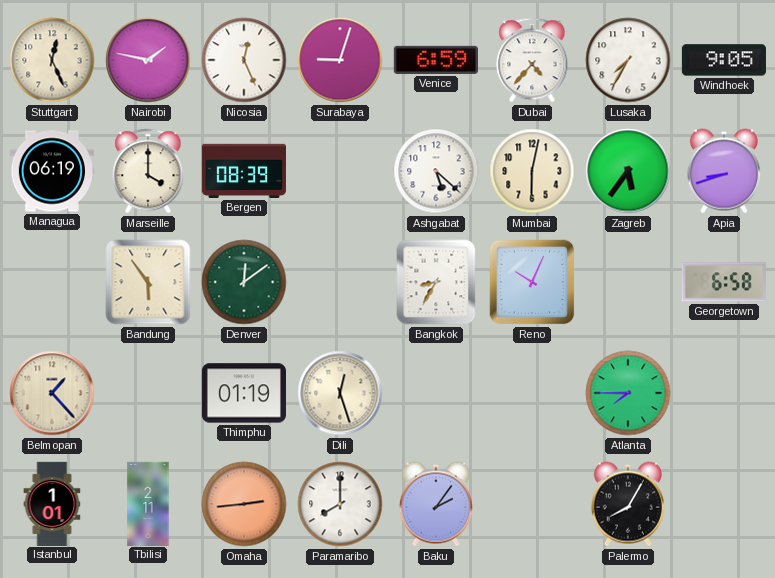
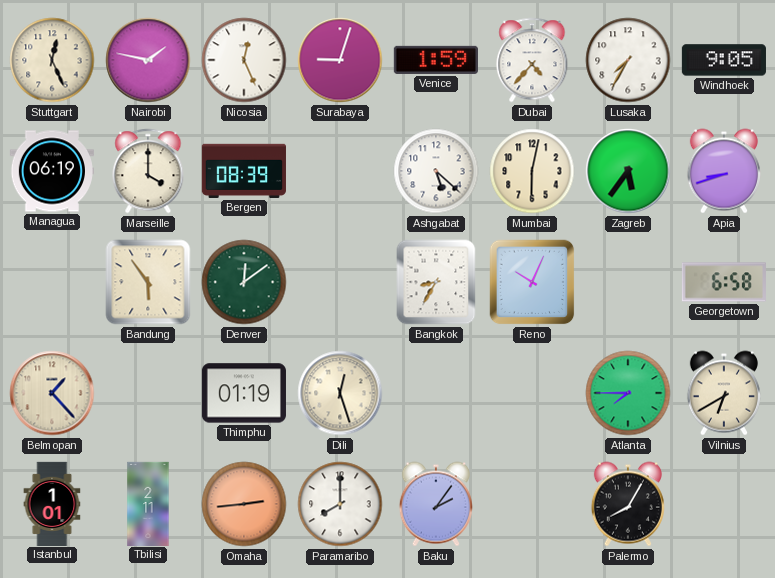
Venice: 6:59 -> 1:59
Vilnius: none -> 6:40
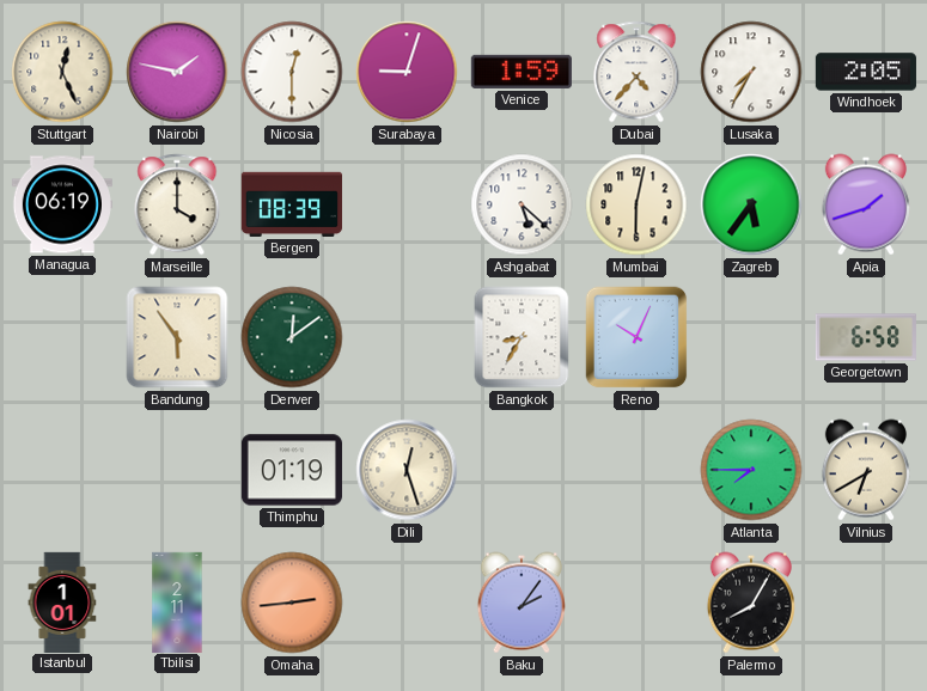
Nicosia: 12:26 -> 12:30
Windhoek: 9:05 -> 2:05
Apia: 8:42 -> 1:42
Belmopan: 1:23 -> none
Paramaribo: 8:00 -> none
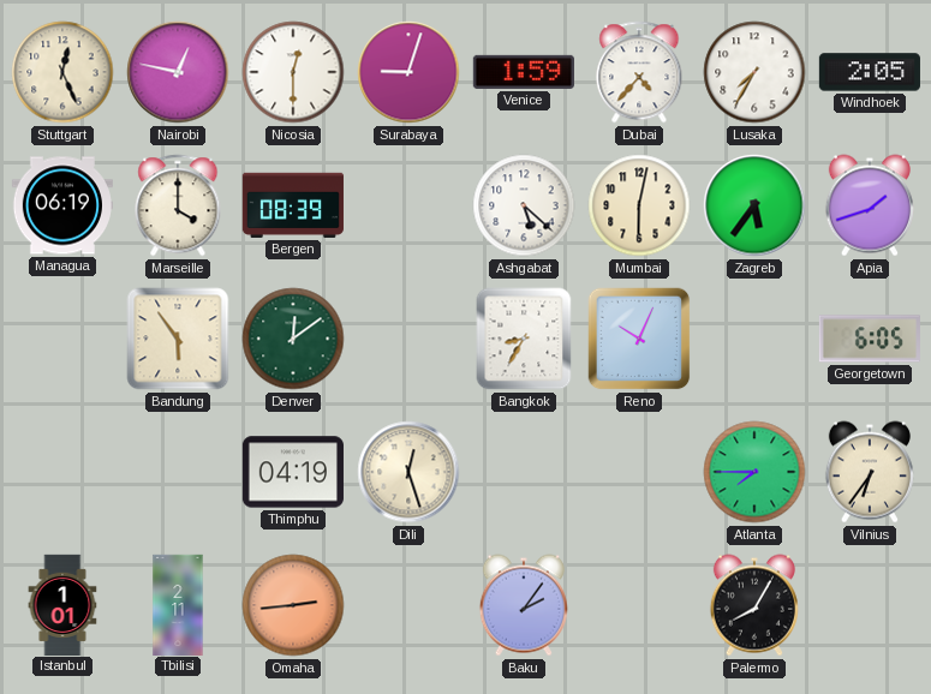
Nairobi: 1:47 -> 12:47
Georgetown: 6:58 -> 6:05
Thimphu: 01:19 -> 04:19
Vilnius: 6:40 -> 6:36
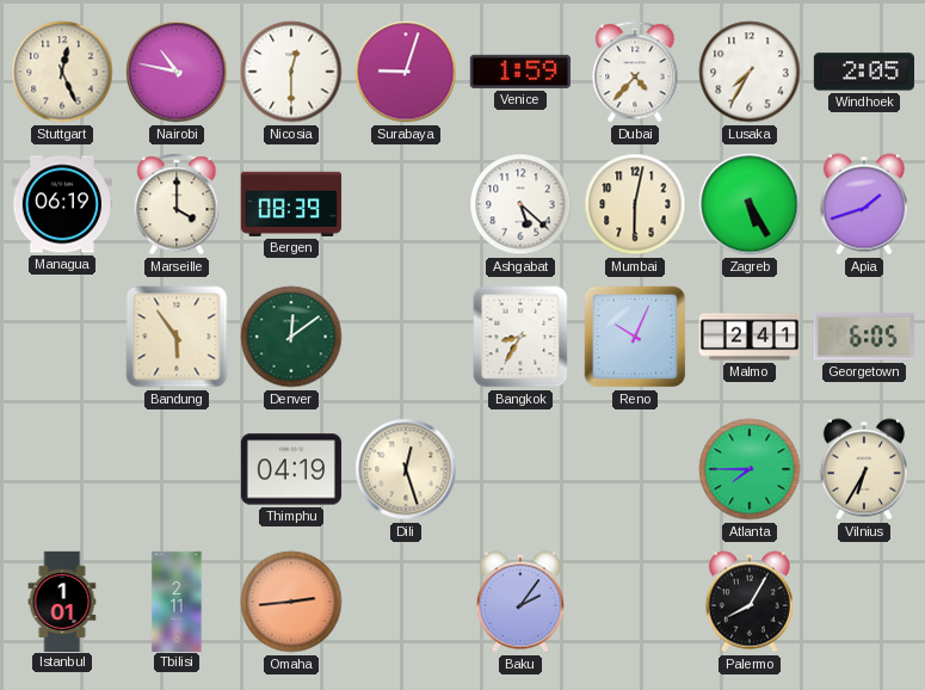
Nairobi: 12:47 -> 10:47
Zagreb: 5:36 -> 5:25
Malmo: none -> 2:41
Vilnius: 6:36 -> 6:35
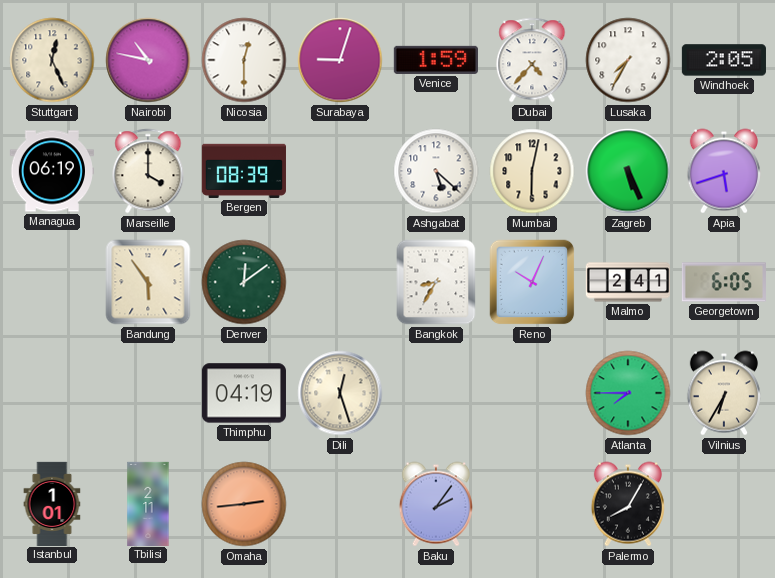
Zagreb: 5:25 -> 5:26
Apia: 1:42 -> 5:42
